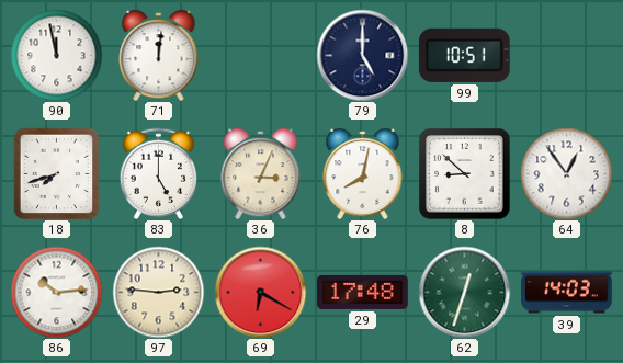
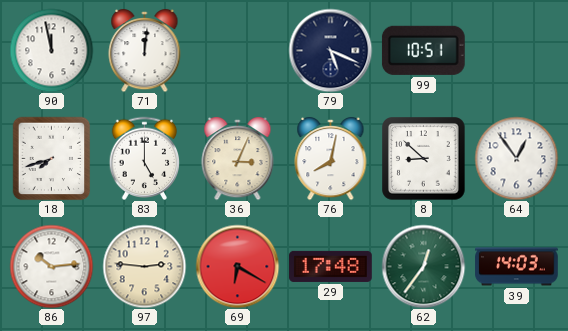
79: 5:00 -> 5:19
62: 12:33 -> 12:36
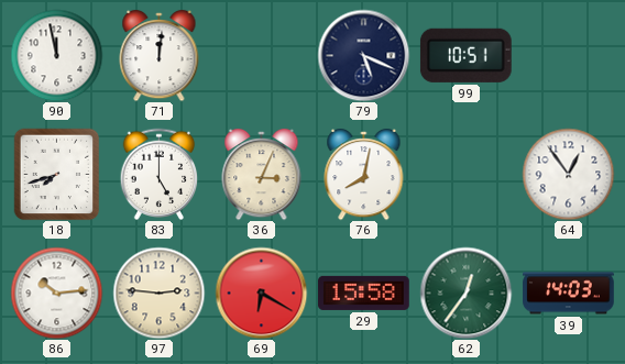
8: 8:52 -> none
29: 17:48 -> 15:58
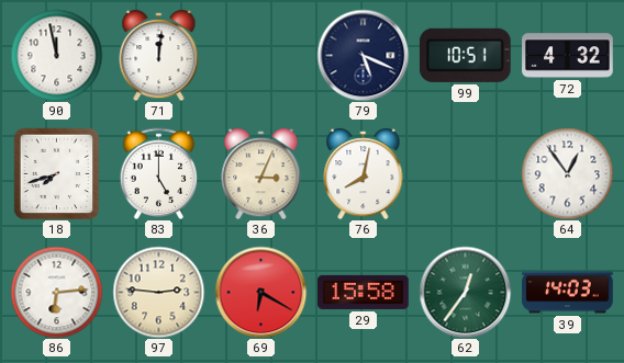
72: none -> 4:32
86: 10:14 -> 6:14
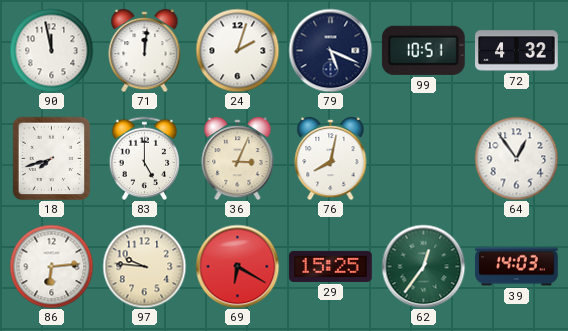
24: none -> 2:03
97: 2:46 -> 9:46
29: 15:58 -> 15:25
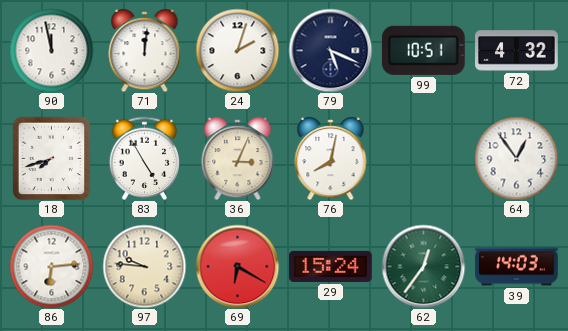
83: 5:00 -> 4:55
29: 15:25 -> 15:24
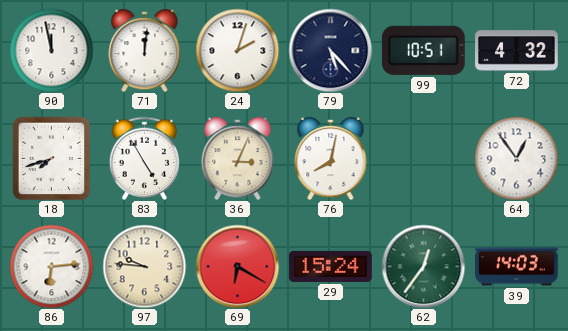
79: 5:19 -> 5:23
